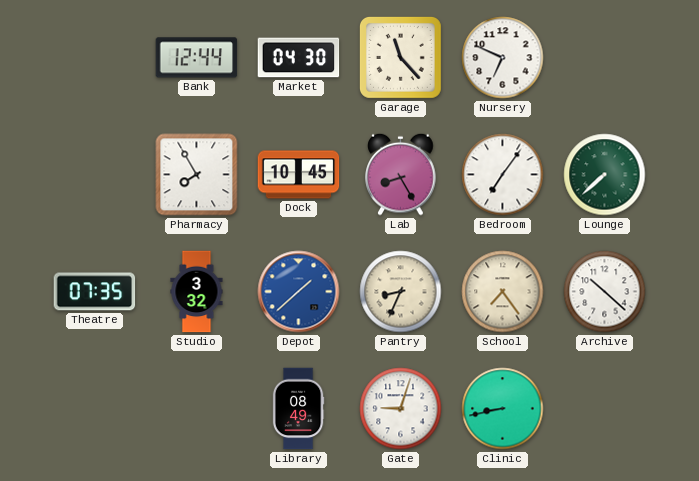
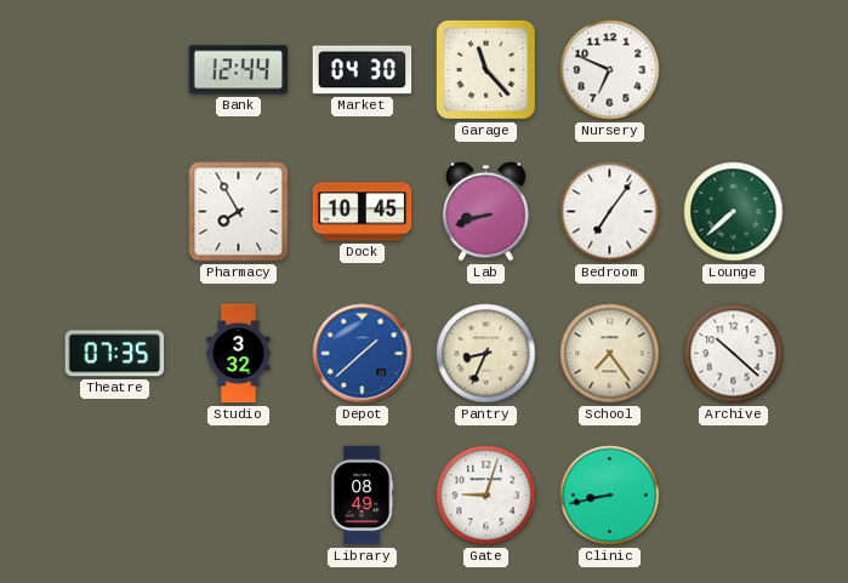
Lab: 8:25 -> 8:42
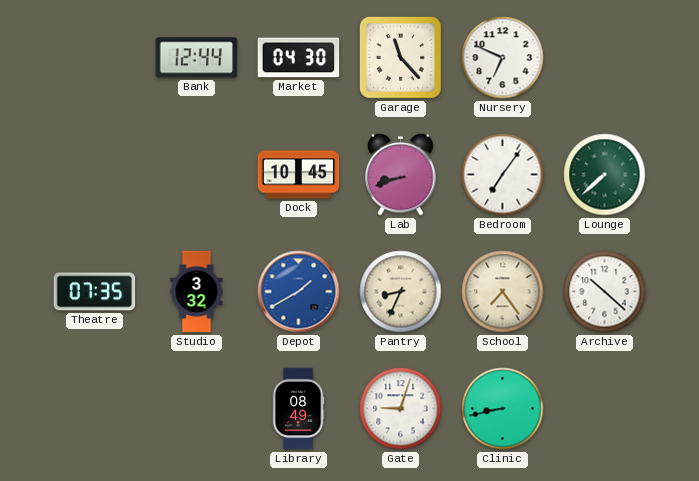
Pharmacy: 7:55 -> none
Depot: 1:38 -> 1:40
